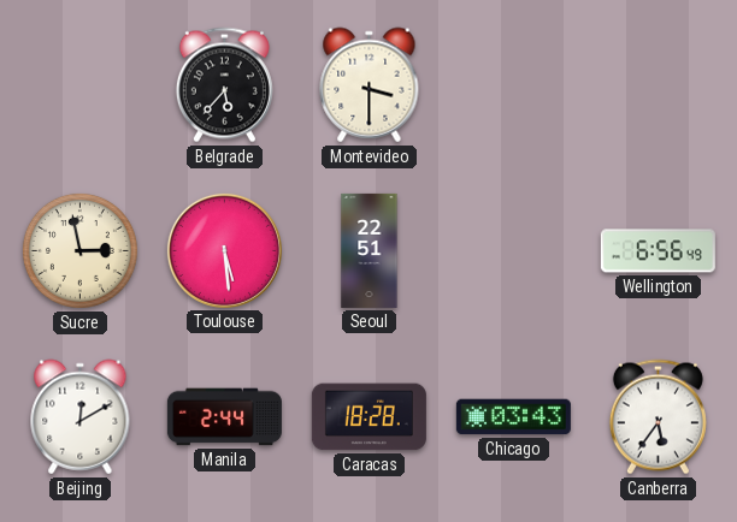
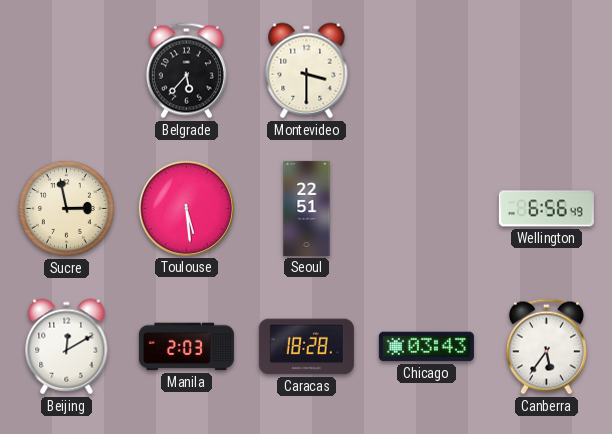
Manila: 2:44 -> 2:03
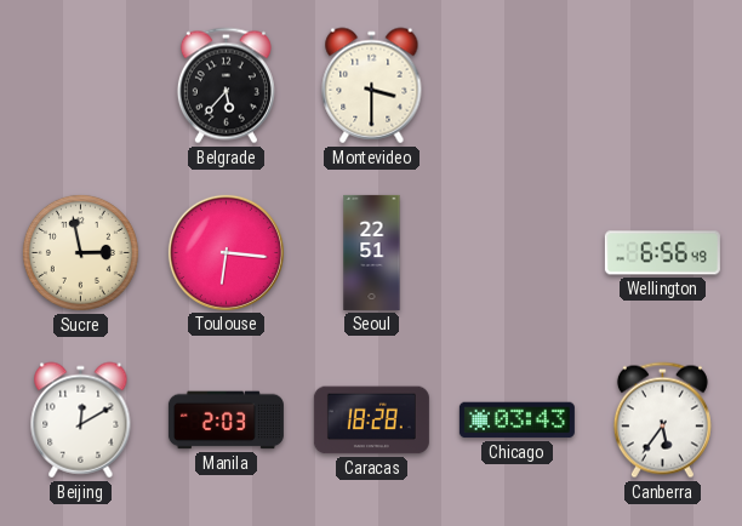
Toulouse: 5:29 -> 6:16
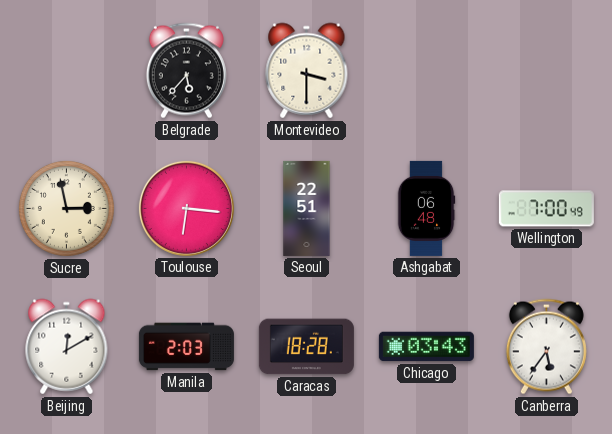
Ashgabat: none -> 06:48
Wellington: 6:56 -> 7:00
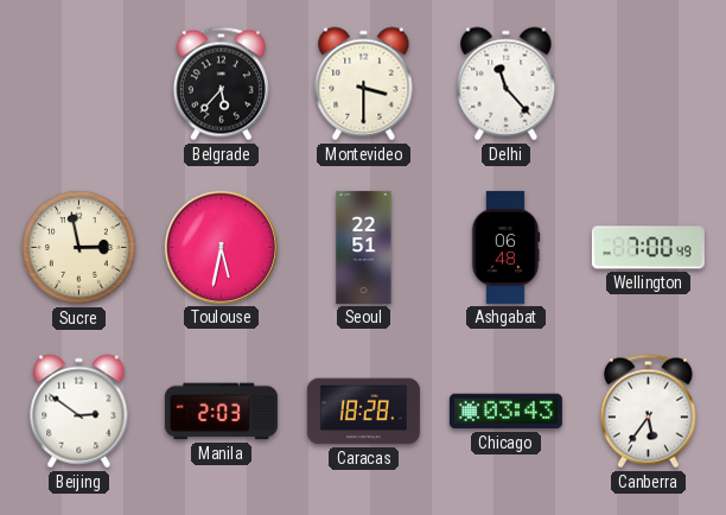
Delhi: none -> 11:23
Toulouse: 6:16 -> 5:32
Beijing: 12:10 -> 2:51
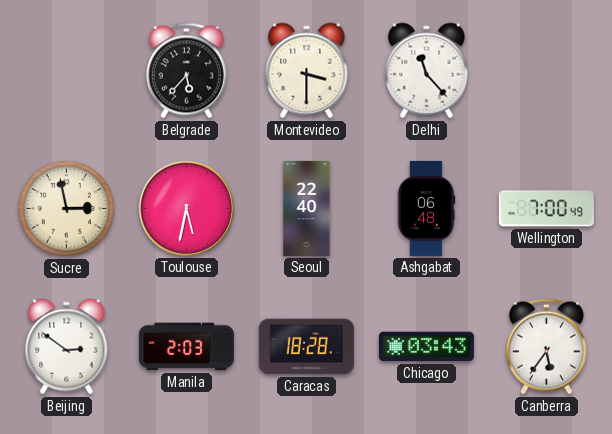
Seoul: 22:51 -> 22:40
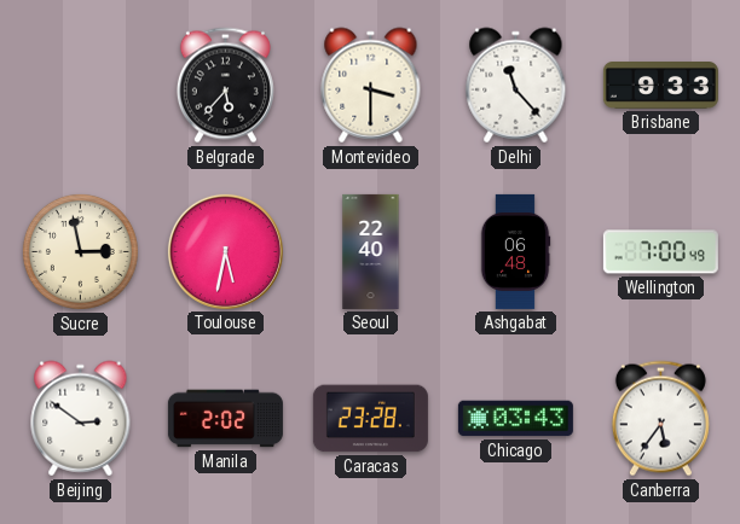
Brisbane: none -> 9:33
Manila: 2:03 -> 2:02
Caracas: 18:28 -> 23:28
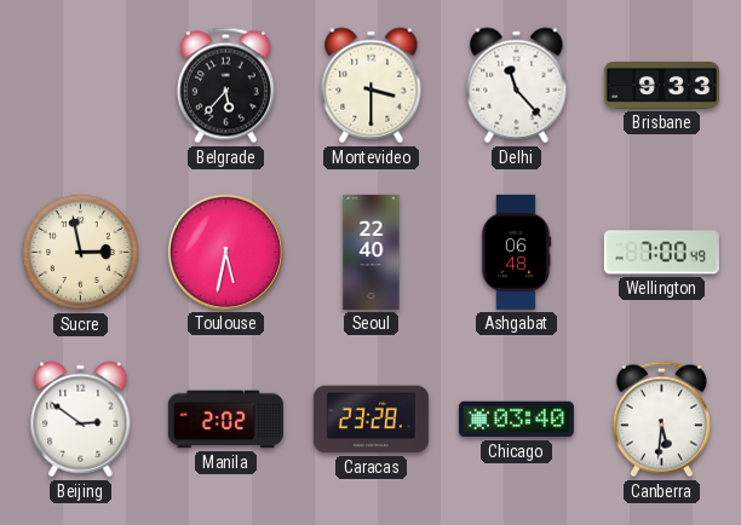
Chicago: 03:43 -> 03:40
Canberra: 5:36 -> 5:31
